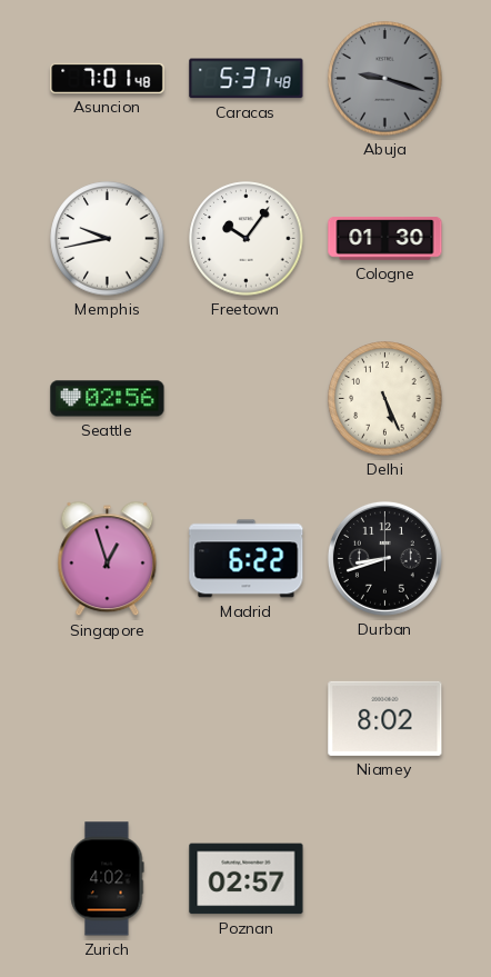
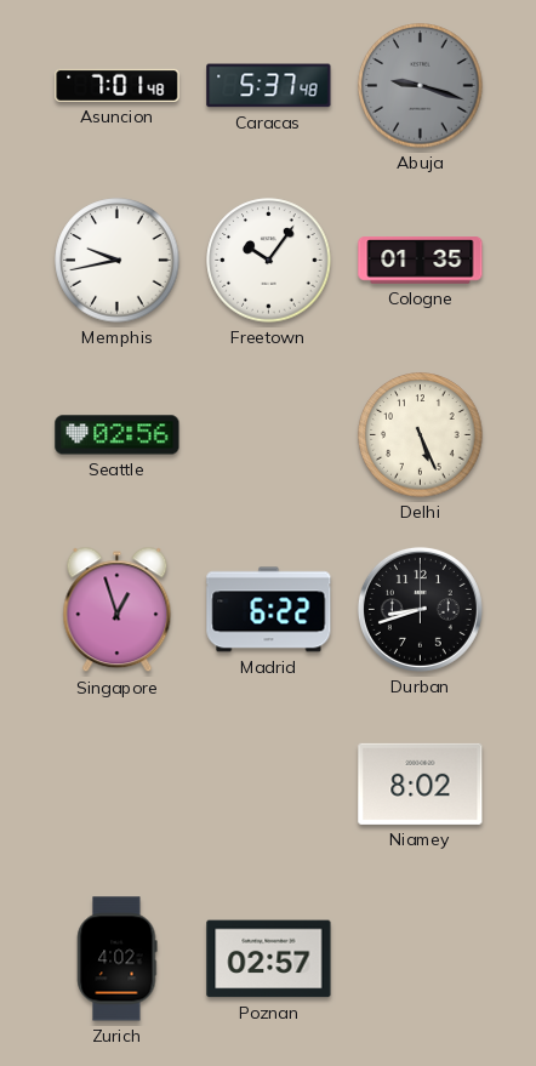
Cologne: 01:30 -> 01:35
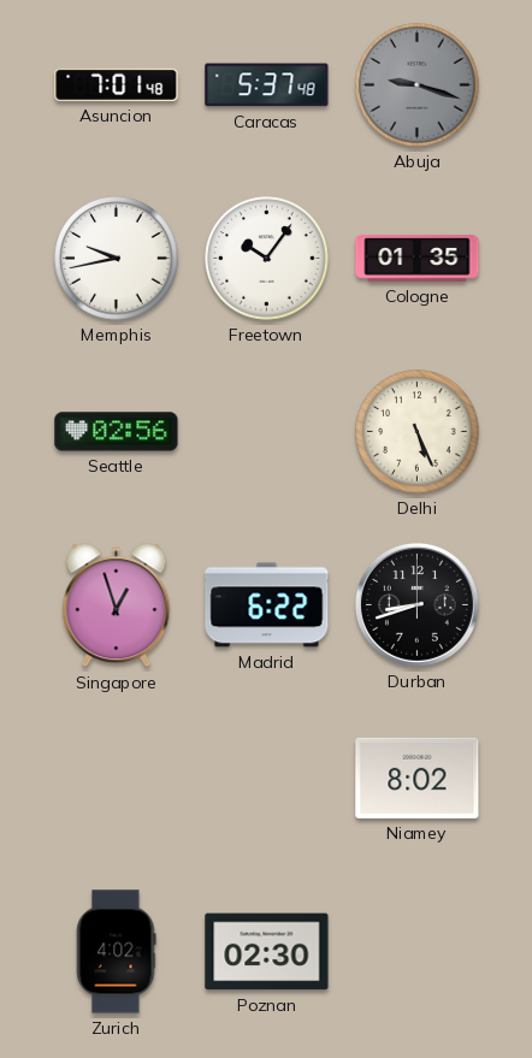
Poznan: 02:57 -> 02:30
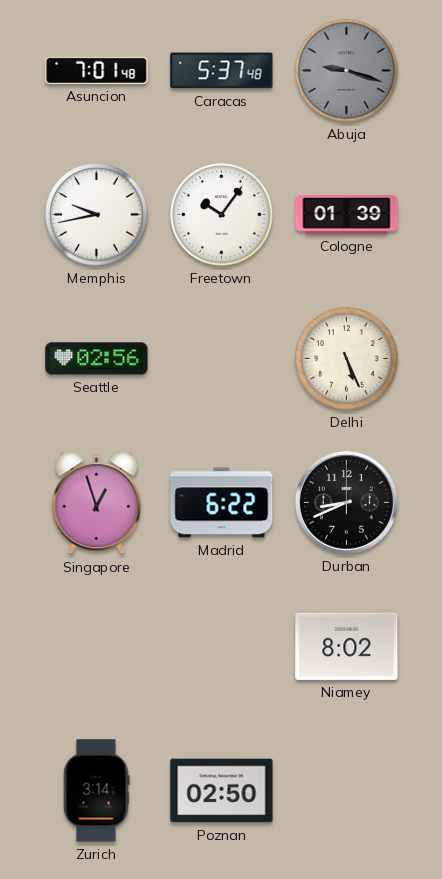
Cologne: 01:35 -> 01:39
Durban: 8:42 -> 8:41
Zurich: 4:02 -> 3:14
Poznan: 02:30 -> 02:50
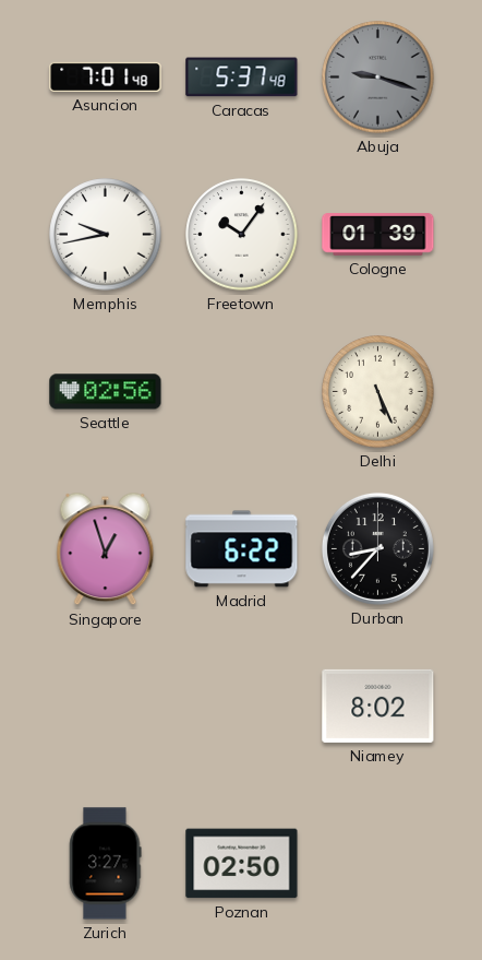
Durban: 8:41 -> 8:37
Zurich: 3:14 -> 3:27
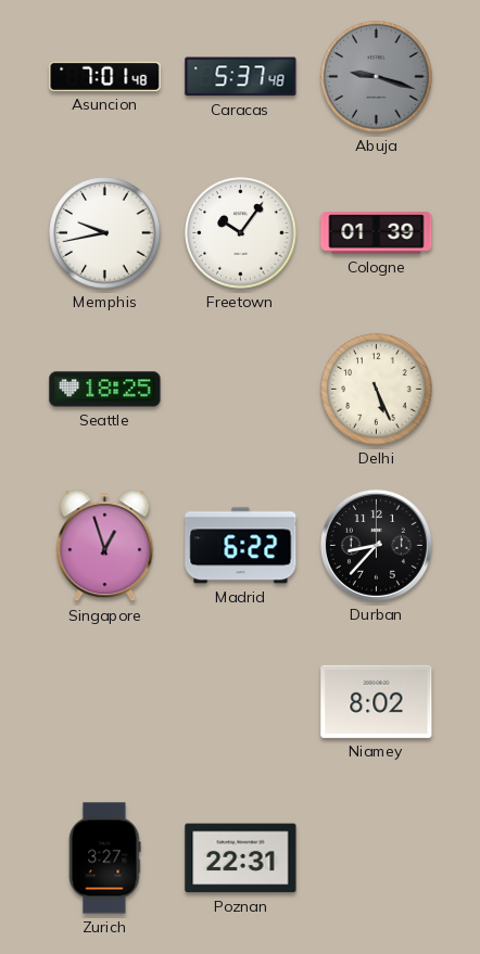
Seattle: 02:56 -> 18:25
Poznan: 02:50 -> 22:31
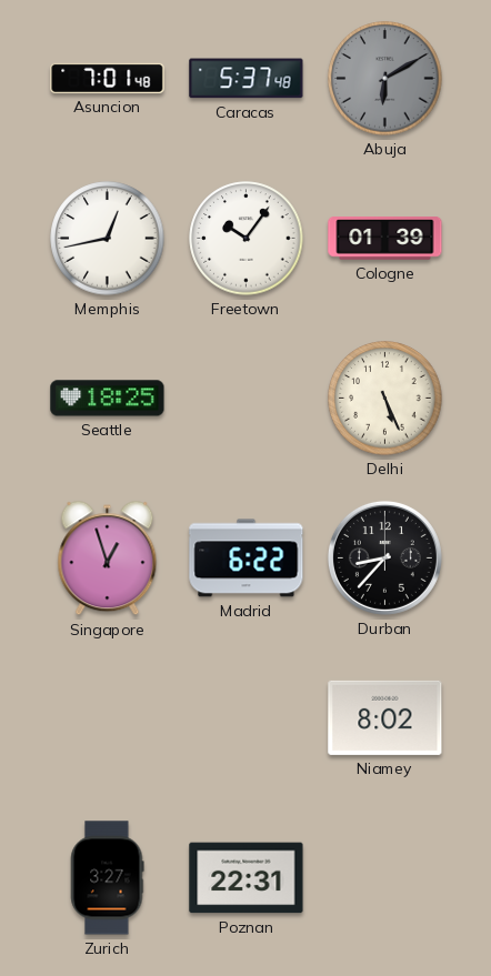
Abuja: 9:18 -> 6:10
Memphis: 9:43 -> 12:43
